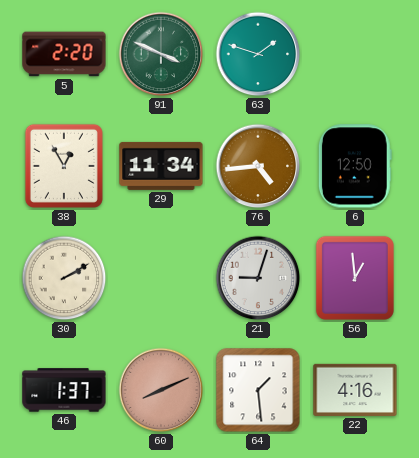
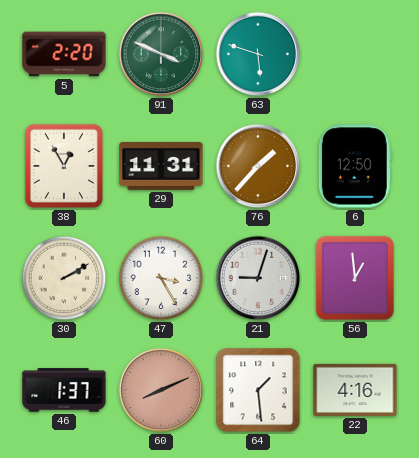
63: 1:48 -> 5:48
29: 11:34 -> 11:31
76: 4:44 -> 1:37
47: none -> 3:25
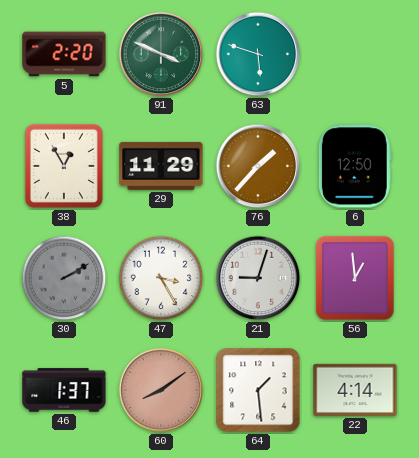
29: 11:31 -> 11:29
30 dial: cream -> grey
60: 8:11 -> 8:09
22: 4:16 -> 4:14
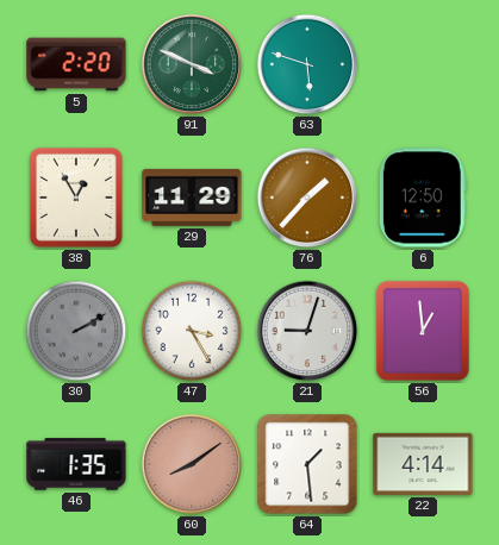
46: 1:37 -> 1:35
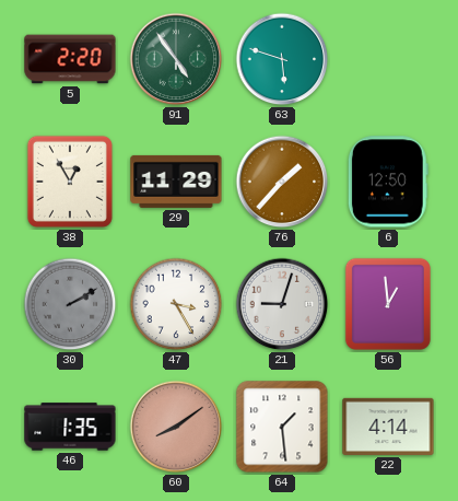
91: 3:49 -> 4:54
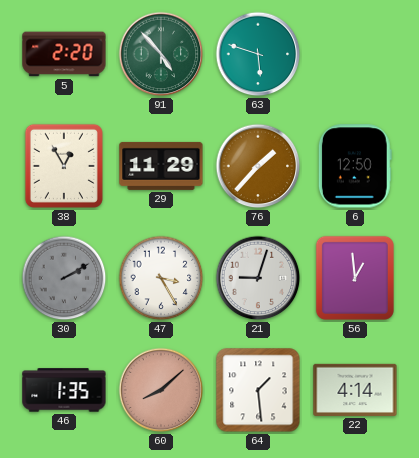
91: 4:54 -> 4:53
60: 8:09 -> 8:08
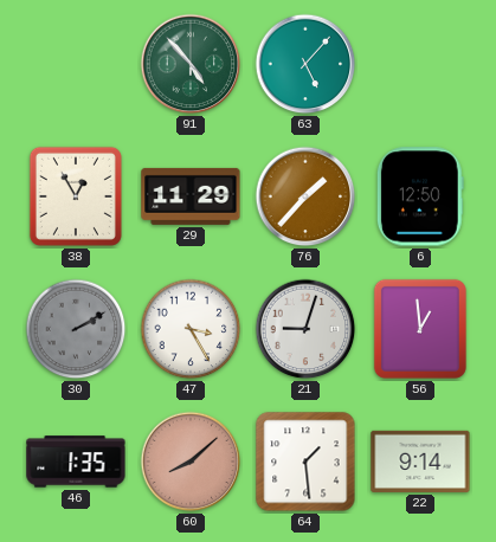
5: 2:20 -> none
63: 5:48 -> 5:07
22: 4:14 -> 9:14
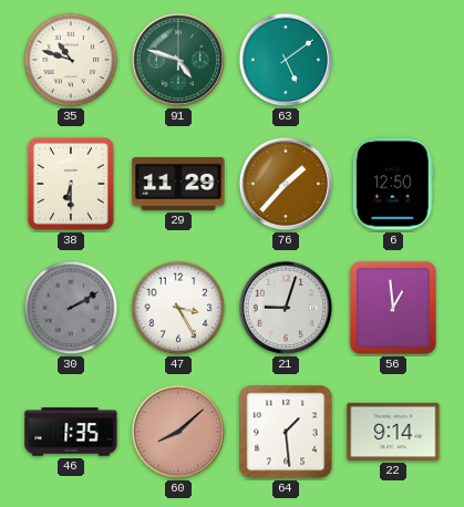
35: none -> 10:48
91: 4:53 -> 4:48
63: 5:07 -> 5:09
38: 12:55 -> 6:30
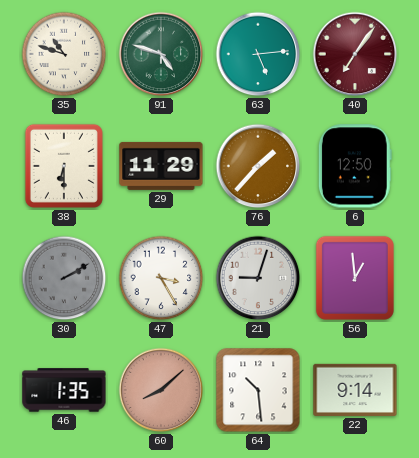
63: 5:09 -> 5:14
40: none -> 7:06
64: 1:29 -> 10:29
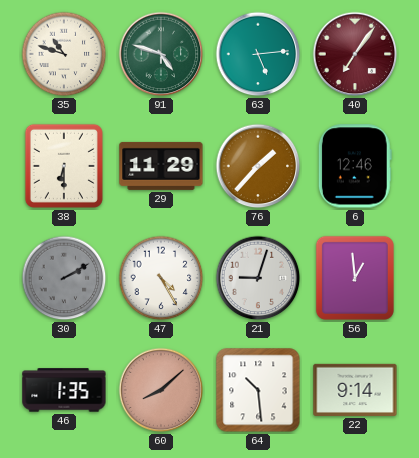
6: 12:50 -> 12:46
47: 3:25 -> 4:25
